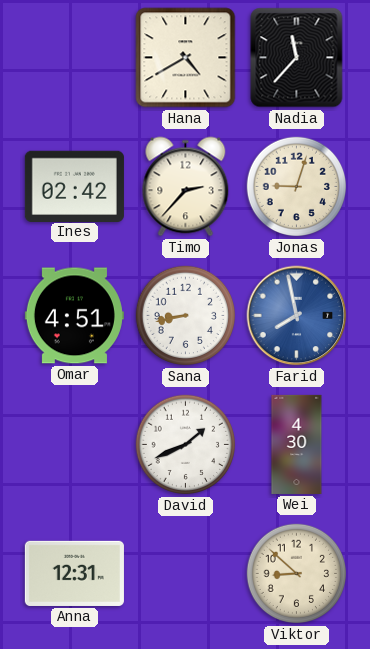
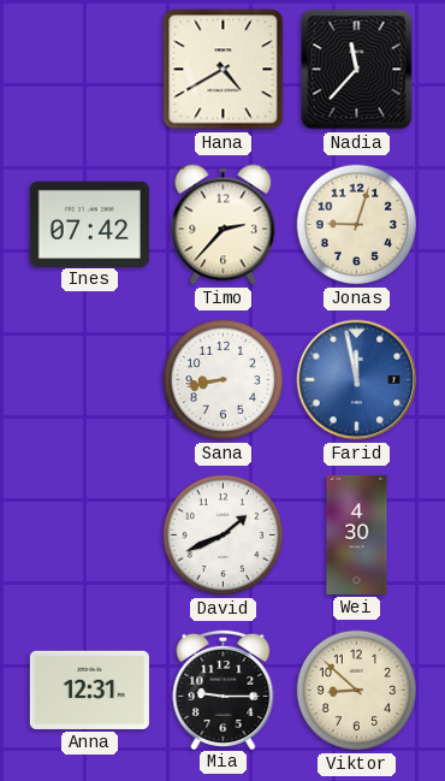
Ines: 02:42 -> 07:42
Omar: 4:51 -> none
Farid: 7:58 -> 11:58
Mia: none -> 9:15
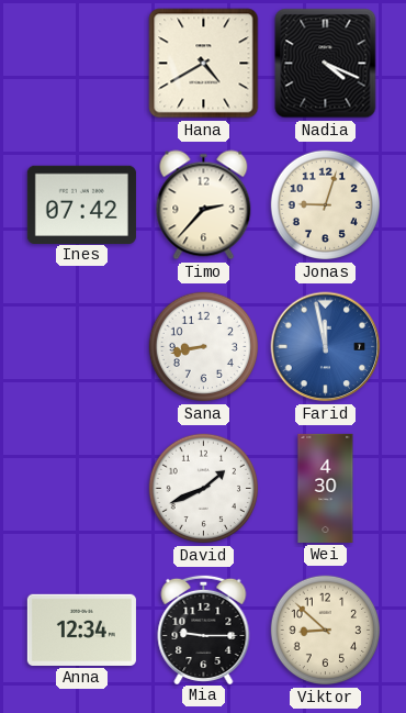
Nadia: 11:37 -> 4:19
Anna: 12:31 -> 12:34
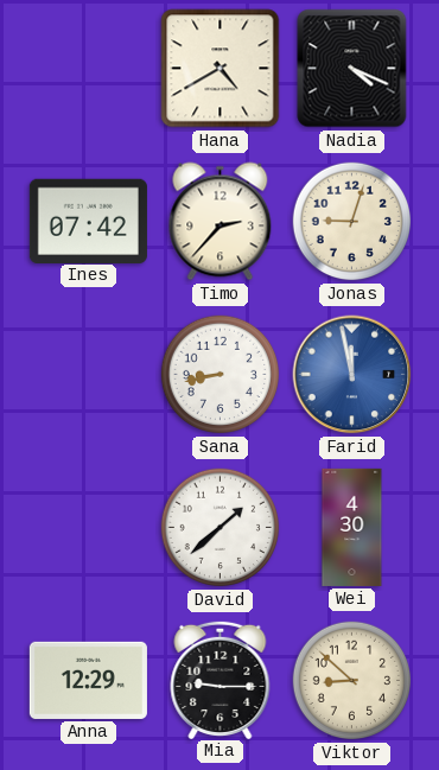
David: 1:41 -> 1:38
Anna: 12:34 -> 12:29
